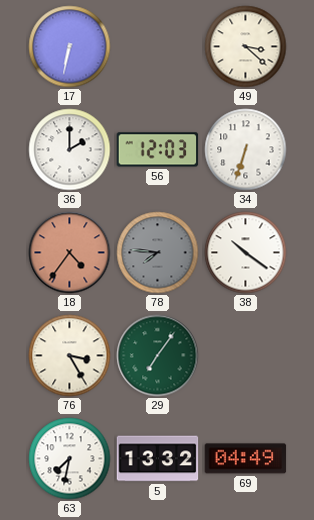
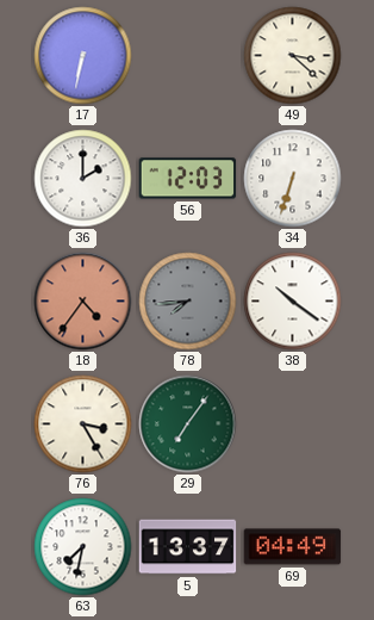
78: 7:46 -> 7:44
5: 13:32 -> 13:37
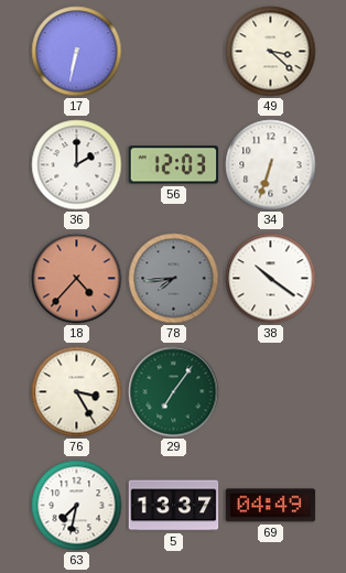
18: 4:36 -> 4:37
